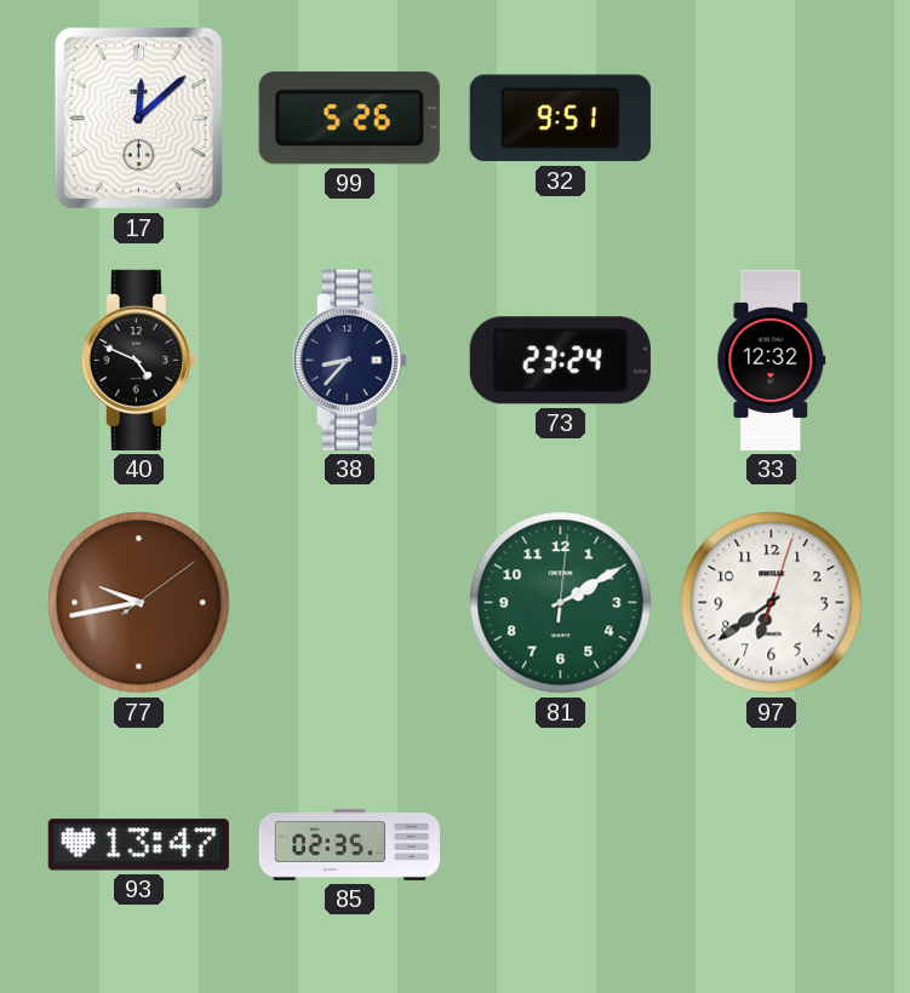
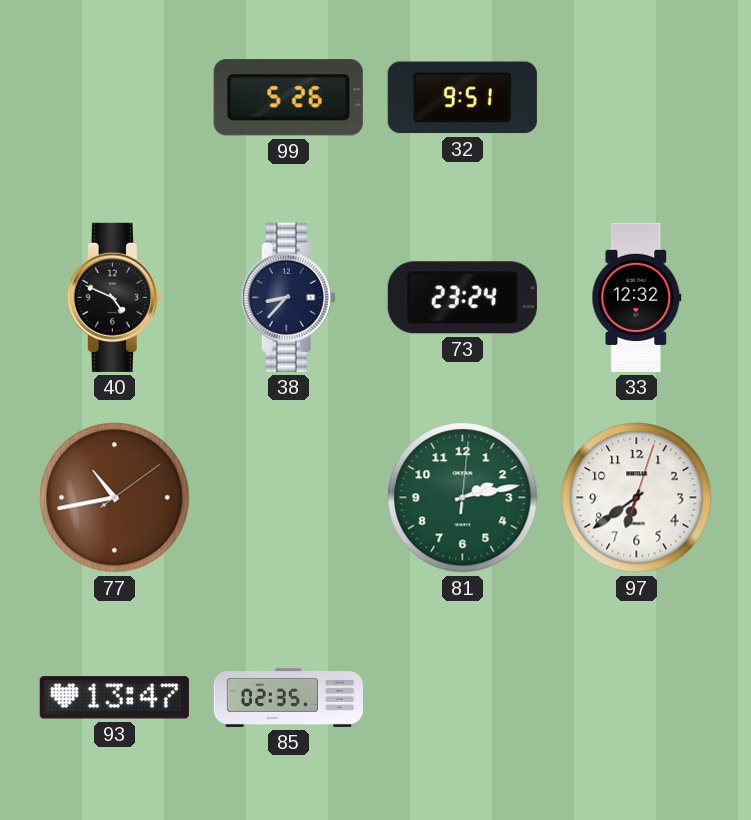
17: 12:08 -> none
77: 9:43 -> 10:43
81: 2:10 -> 2:13
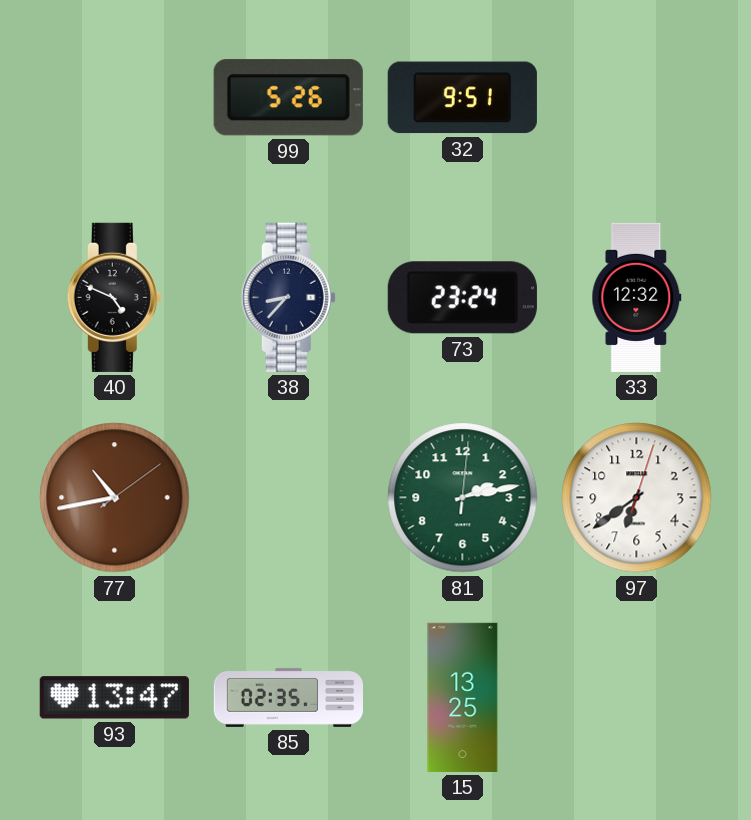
15: none -> 13:25
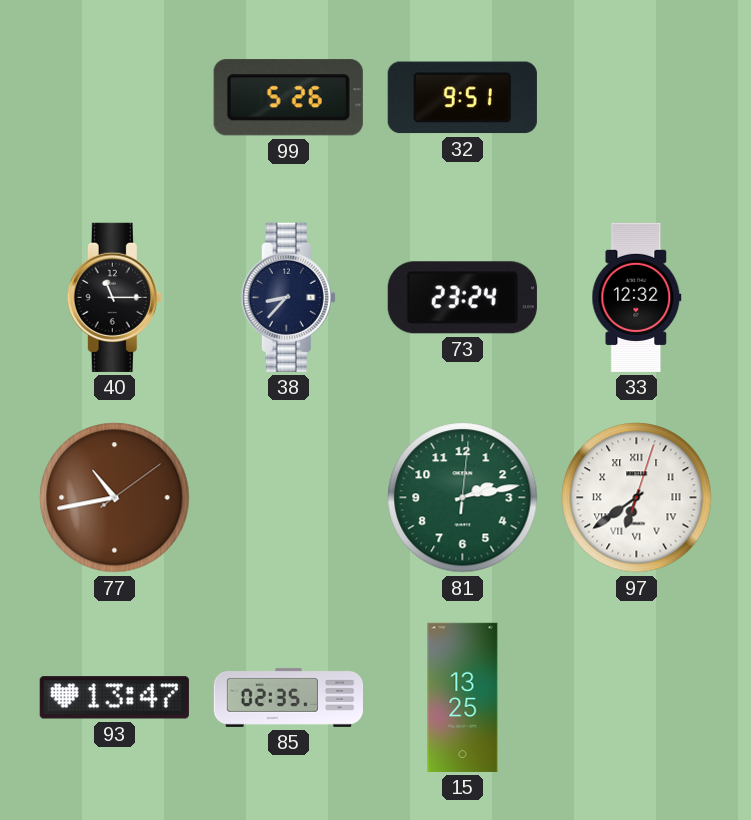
40: 4:49 -> 11:15
97 numerals: Arabic -> Roman
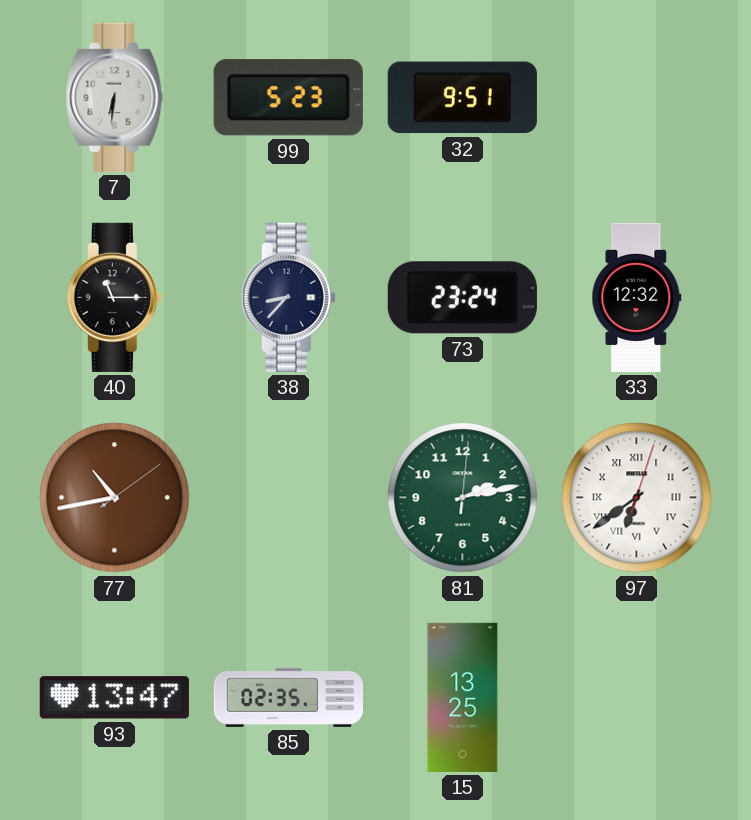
7: none -> 6:31
99: 5:26 -> 5:23
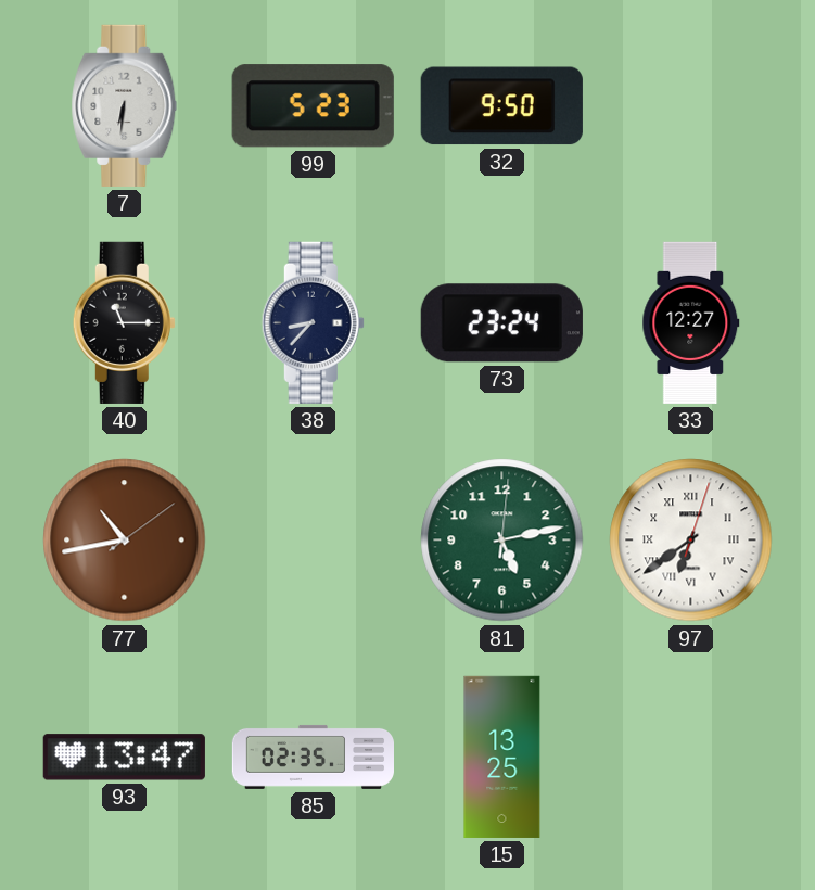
32: 9:51 -> 9:50
33: 12:32 -> 12:27
81: 2:13 -> 5:13
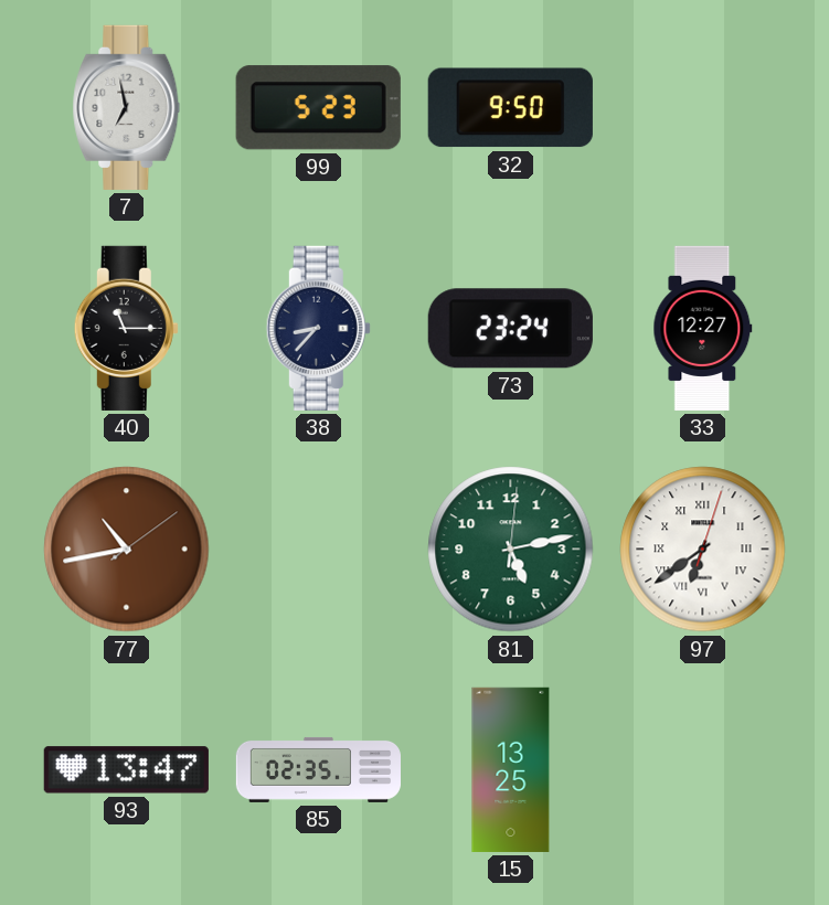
7: 6:31 -> 6:58
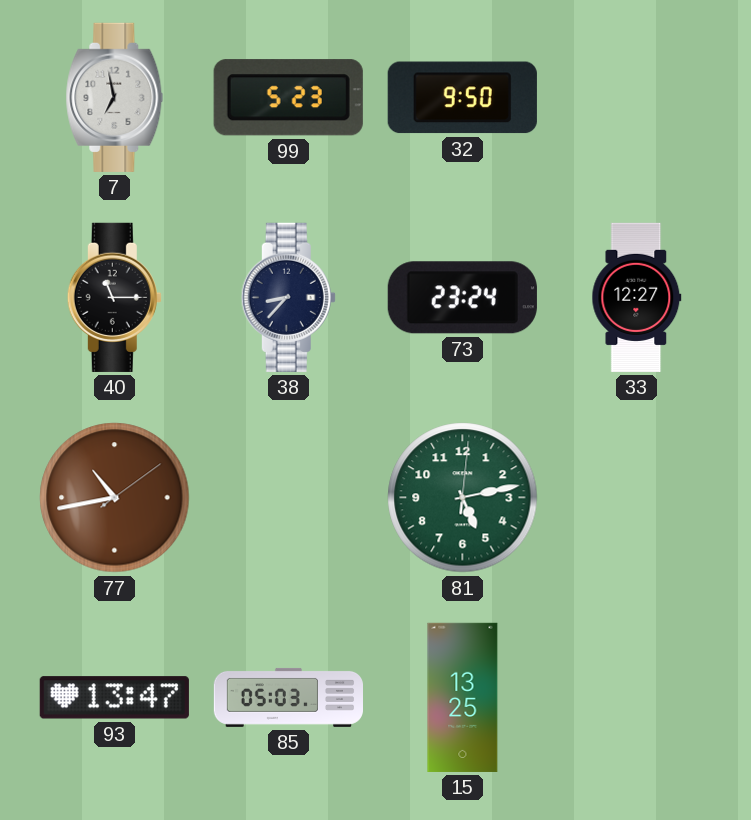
97: 6:39 -> none
85: 02:35 -> 05:03
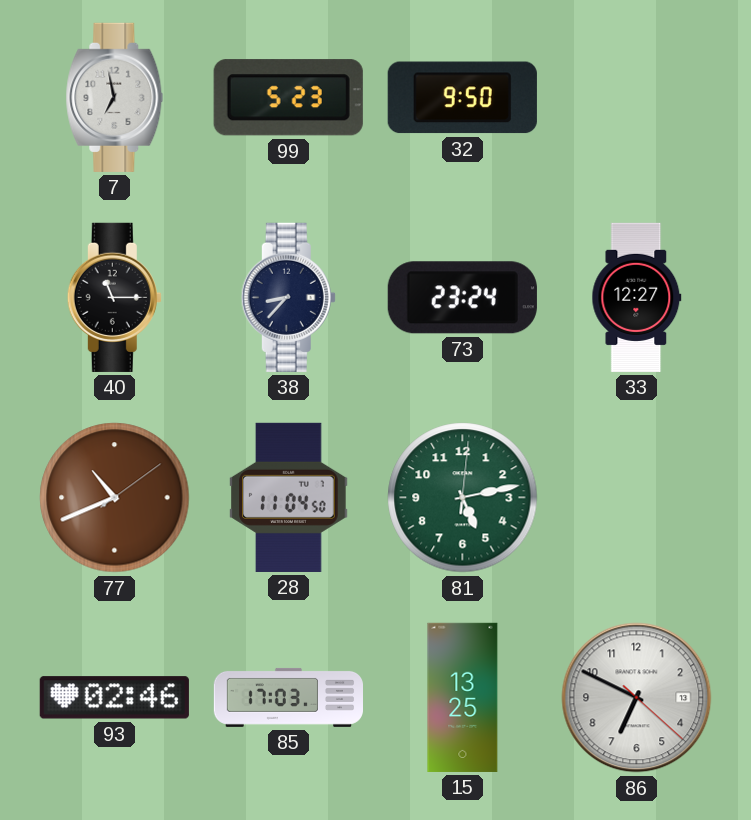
77: 10:43 -> 10:41
28: none -> 11:04
93: 13:47 -> 02:46
85: 05:03 -> 17:03
86: none -> 6:49
